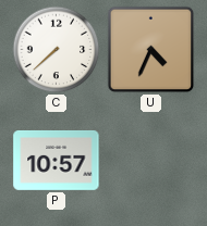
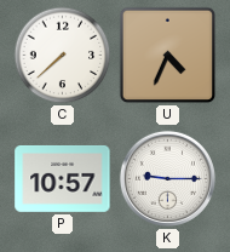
K: none -> 9:15
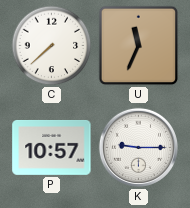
U: 4:34 -> 11:34
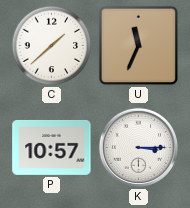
C: 7:38 -> 1:38
K: 9:15 -> 3:15
